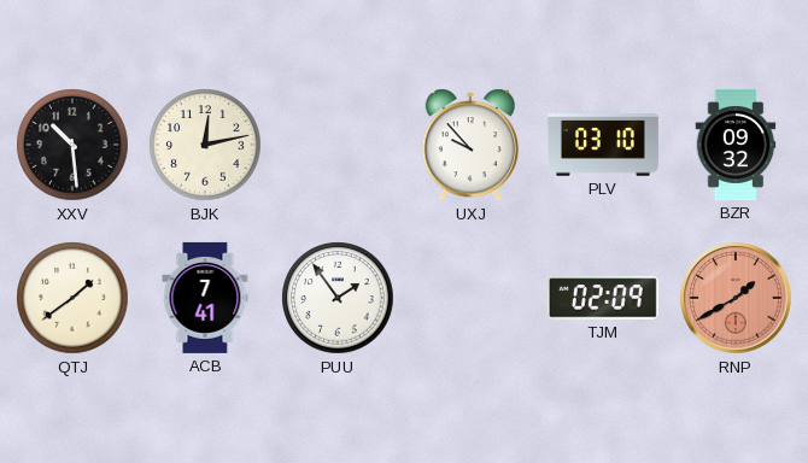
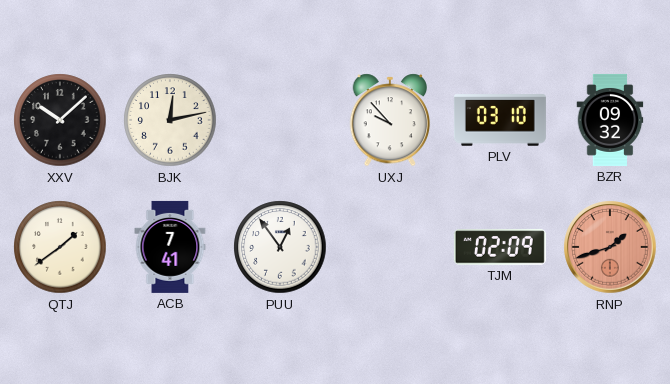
XXV: 10:29 -> 10:08
PUU: 1:54 -> 12:54
RNP: 1:40 -> 1:42
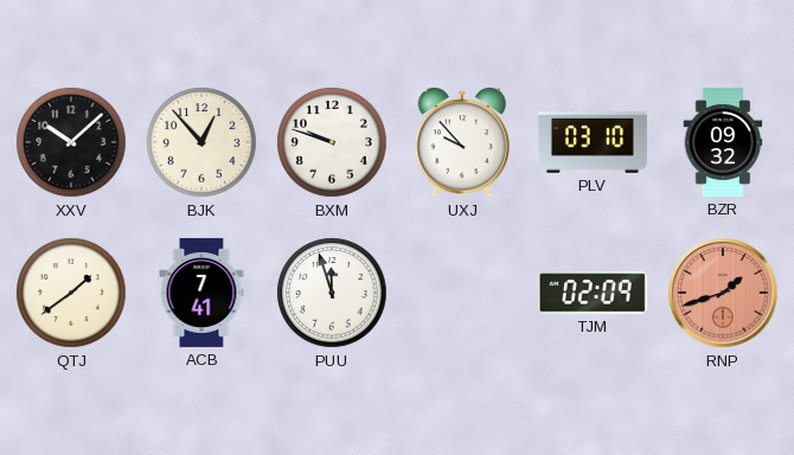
BJK: 12:13 -> 12:53
BXM: none -> 9:48
PUU: 12:54 -> 11:57
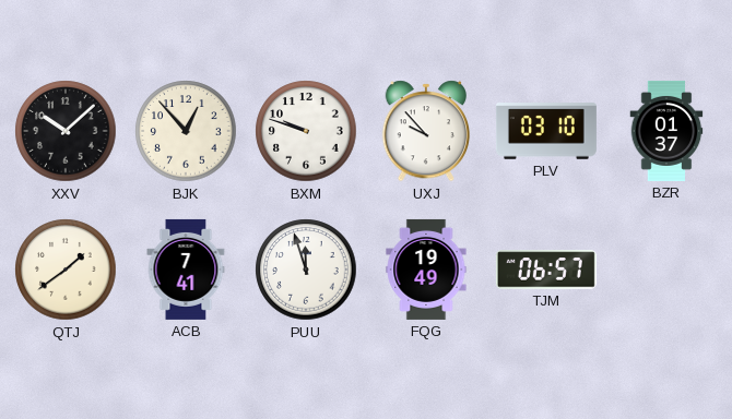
BZR: 09:32 -> 01:37
FQG: none -> 19:49
TJM: 02:09 -> 06:57
RNP: 1:42 -> none
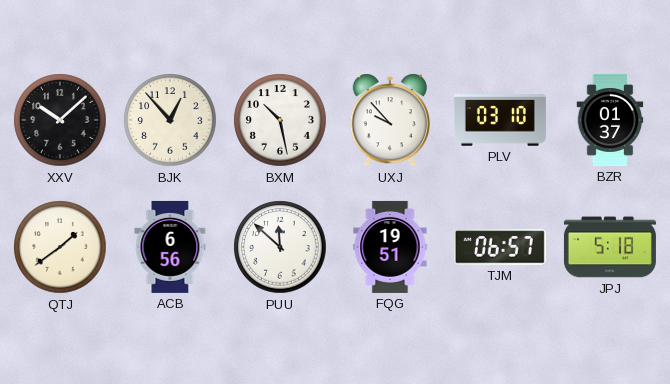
BXM: 9:48 -> 10:28
ACB: 7:41 -> 6:56
PUU: 11:57 -> 11:52
FQG: 19:49 -> 19:51
JPJ: none -> 5:18
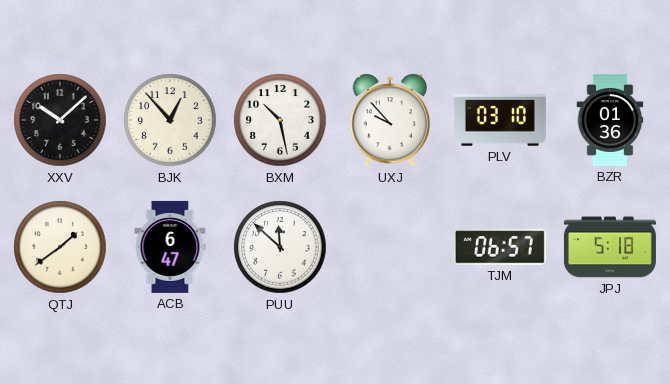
BZR: 01:37 -> 01:36
ACB: 6:56 -> 6:47
FQG: 19:51 -> none
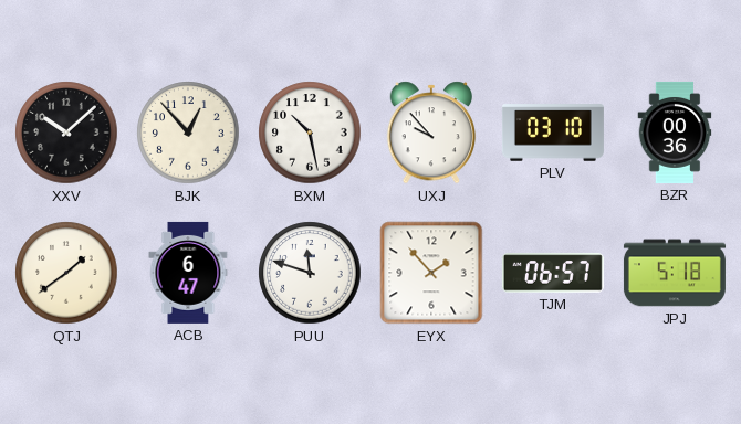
BZR: 01:36 -> 00:36
PUU: 11:52 -> 11:48
EYX: none -> 1:53
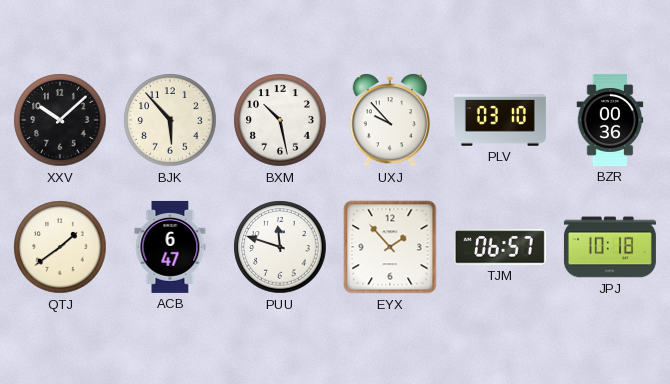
BJK: 12:53 -> 5:53
JPJ: 5:18 -> 10:18
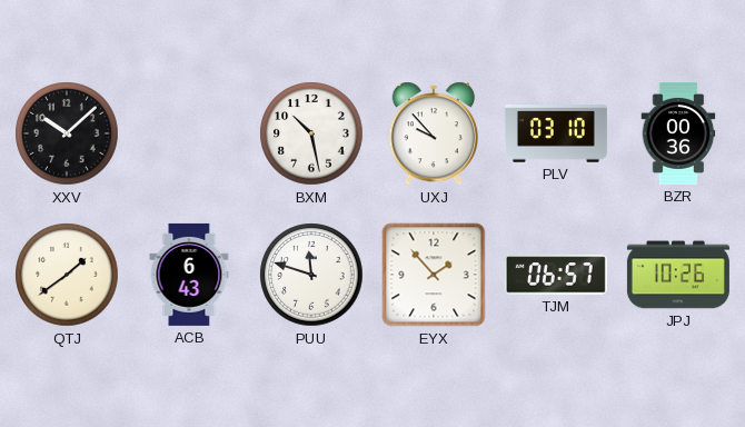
BJK: 5:53 -> none
ACB: 6:47 -> 6:43
JPJ: 10:18 -> 10:26
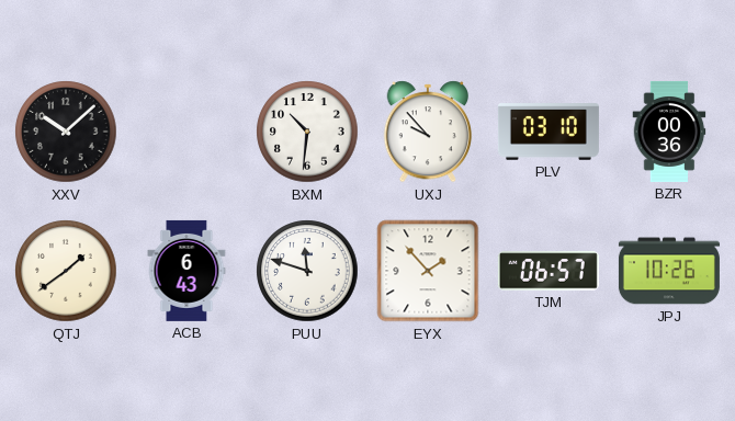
BXM: 10:28 -> 10:31
